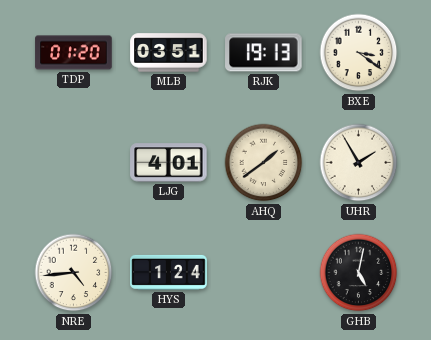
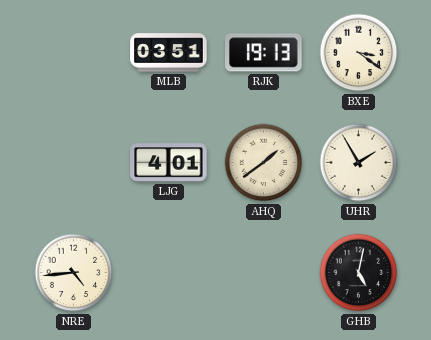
TDP: 01:20 -> none
HYS: 1:24 -> none
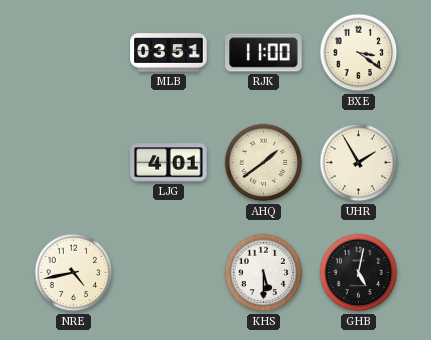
RJK: 19:13 -> 11:00
NRE: 4:44 -> 4:43
KHS: none -> 5:30
